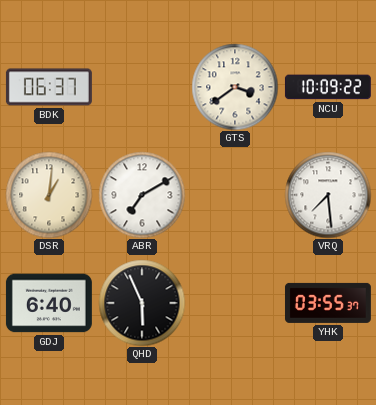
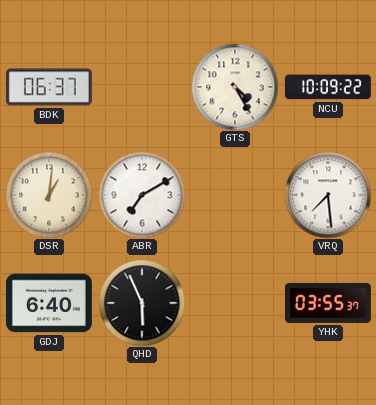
GTS: 3:39 -> 4:25
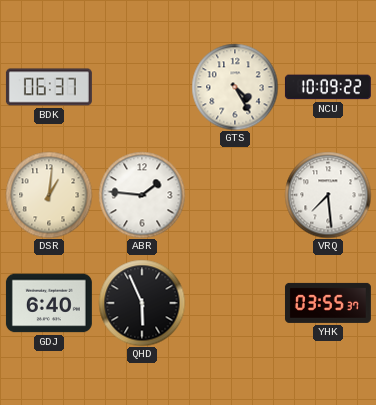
ABR: 7:10 -> 1:46
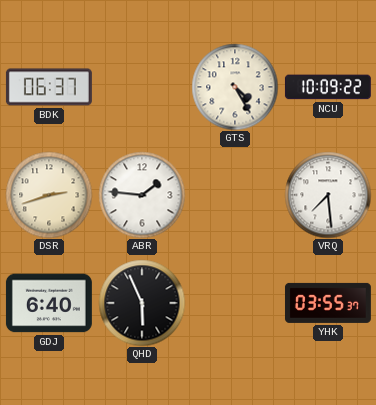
DSR: 1:01 -> 2:42
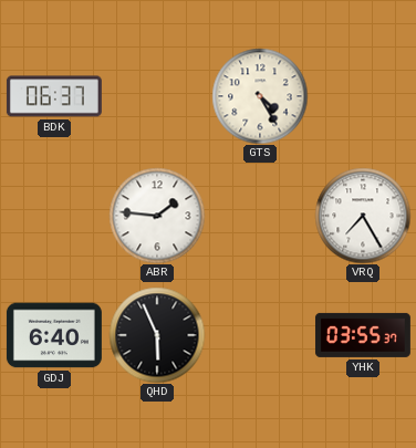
NCU: 10:09 -> none
DSR: 2:42 -> none
VRQ: 7:29 -> 7:25
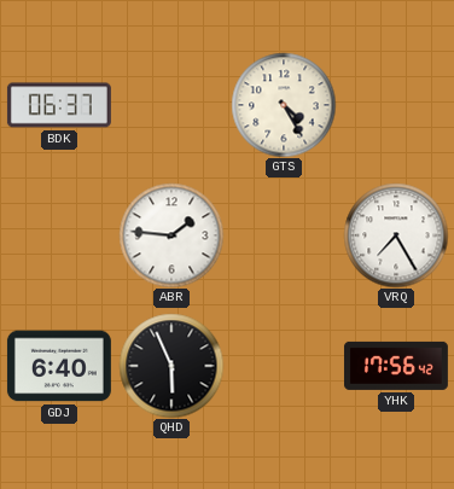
YHK: 03:55 -> 17:56
